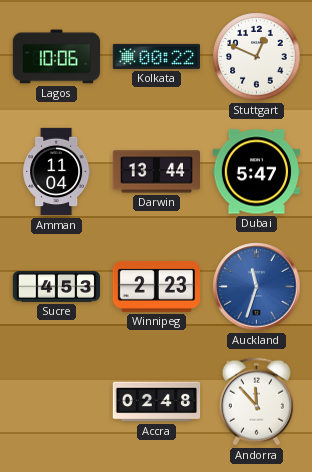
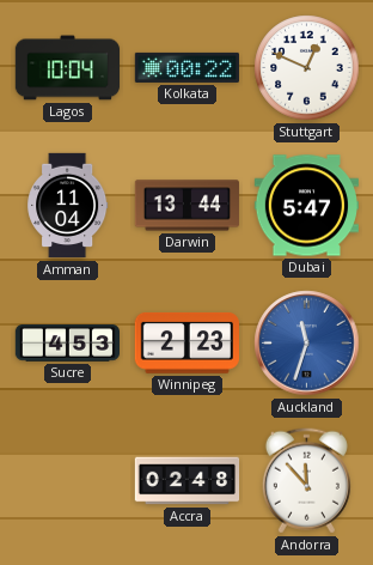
Lagos: 10:06 -> 10:04
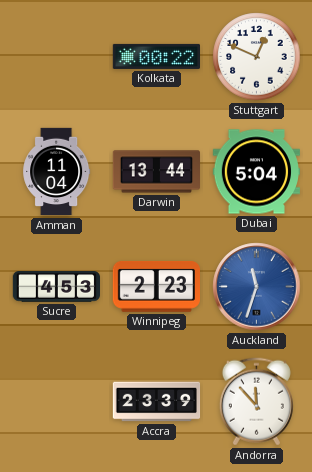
Lagos: 10:04 -> none
Dubai: 5:47 -> 5:04
Accra: 02:48 -> 23:39
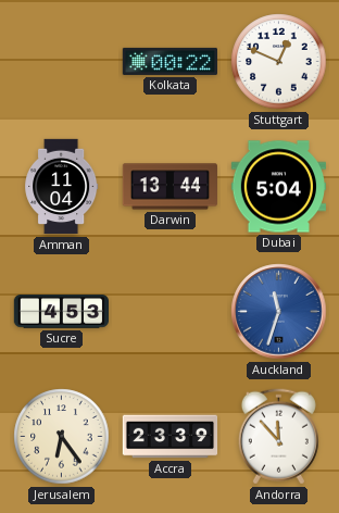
Winnipeg: 2:23 -> none
Jerusalem: none -> 6:24
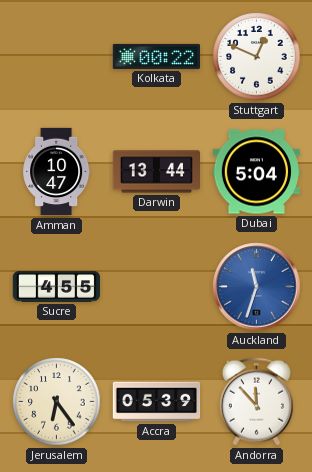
Amman: 11:04 -> 10:47
Sucre: 4:53 -> 4:55
Accra: 23:39 -> 05:39
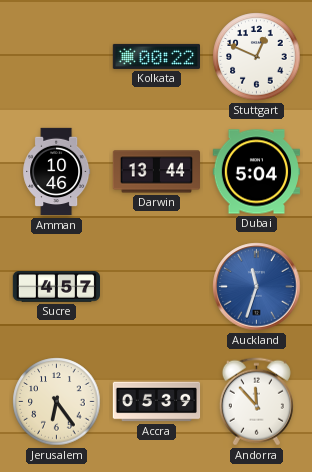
Amman: 10:47 -> 10:46
Sucre: 4:55 -> 4:57
